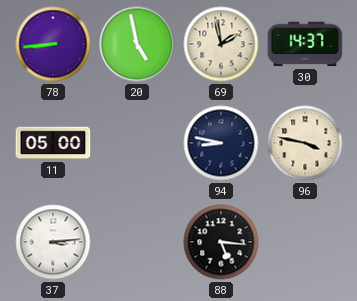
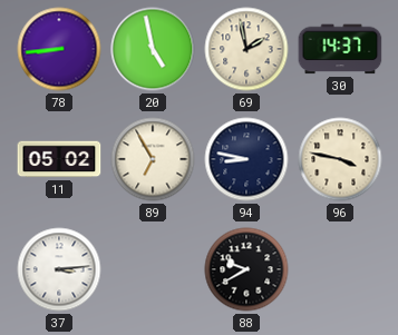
11: 05:00 -> 05:02
89: none -> 6:55
88: 5:16 -> 9:40
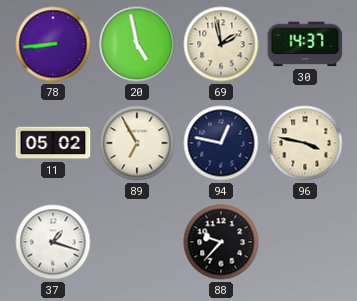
94: 8:47 -> 12:47
37: 3:14 -> 1:18
88: 9:40 -> 9:37
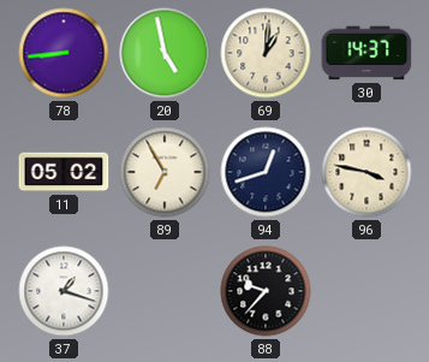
69: 1:58 -> 1:01
94: 12:47 -> 12:42
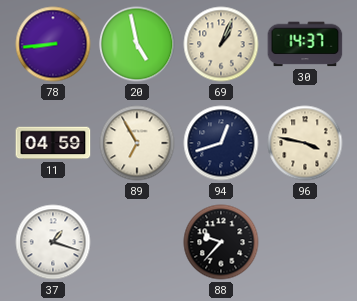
69: 1:01 -> 1:04
11: 05:02 -> 04:59
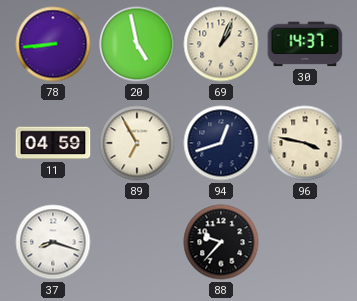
37: 1:18 -> 8:18
